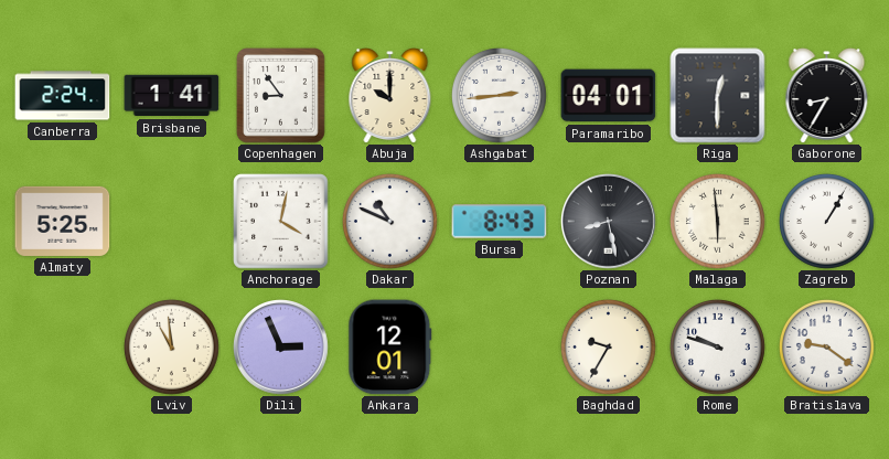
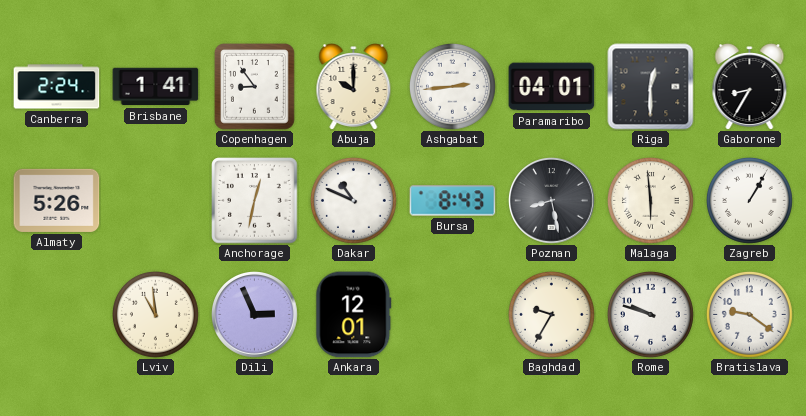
Almaty: 5:25 -> 5:26
Anchorage: 4:02 -> 12:32
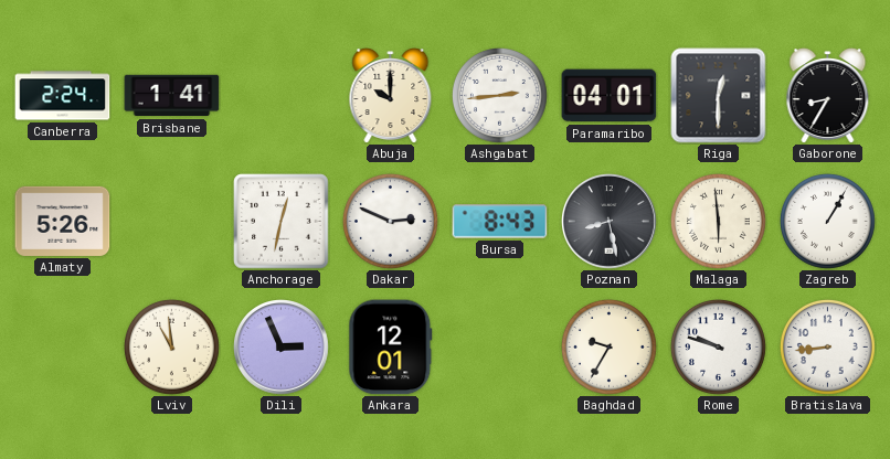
Copenhagen: 8:54 -> none
Dakar: 10:49 -> 2:49
Bratislava: 9:21 -> 8:44
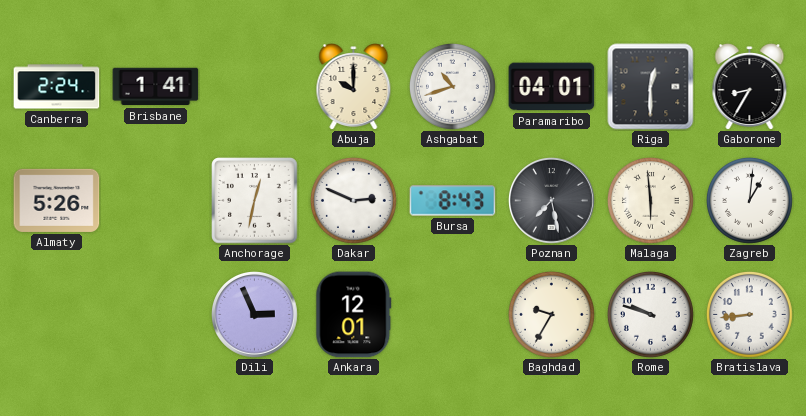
Ashgabat: 2:44 -> 10:42
Poznan: 8:28 -> 7:28
Zagreb: 1:05 -> 1:01
Lviv: 10:59 -> none
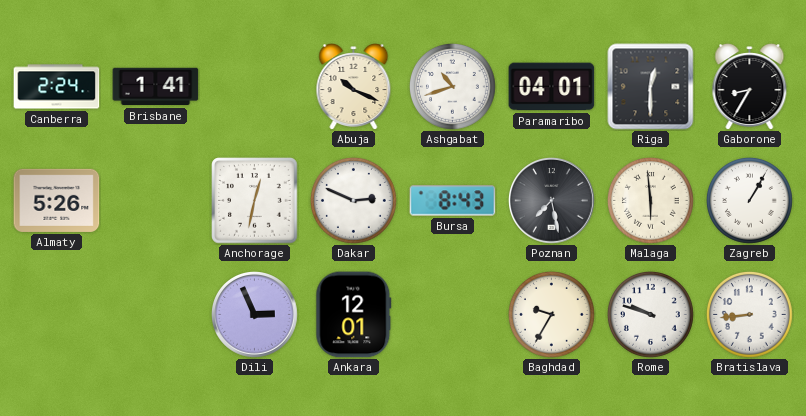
Abuja: 10:00 -> 10:19
Zagreb: 1:01 -> 1:05
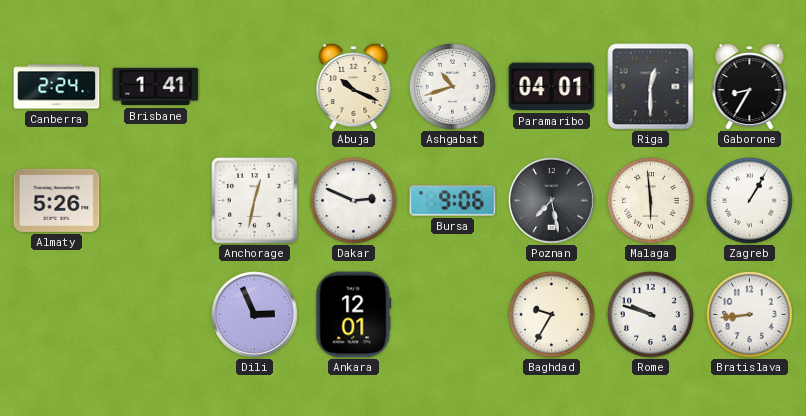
Bursa: 8:43 -> 9:06
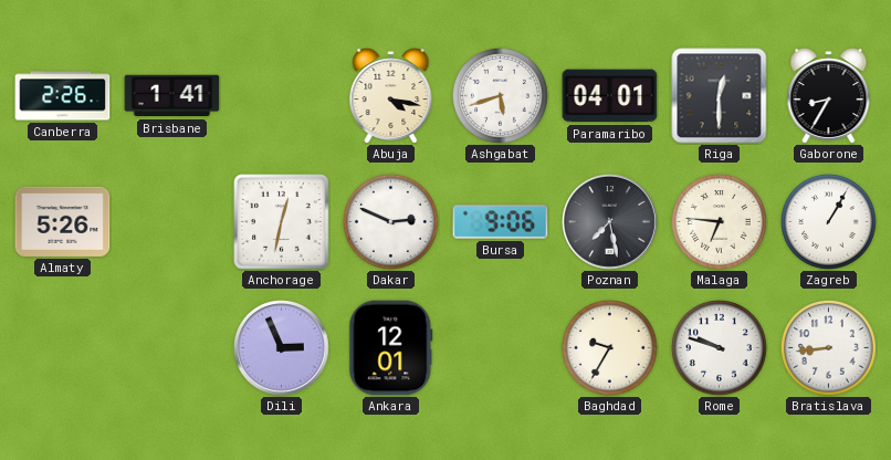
Canberra: 2:24 -> 2:26
Abuja: 10:19 -> 4:17
Ashgabat: 10:42 -> 5:42
Malaga: 5:59 -> 6:46
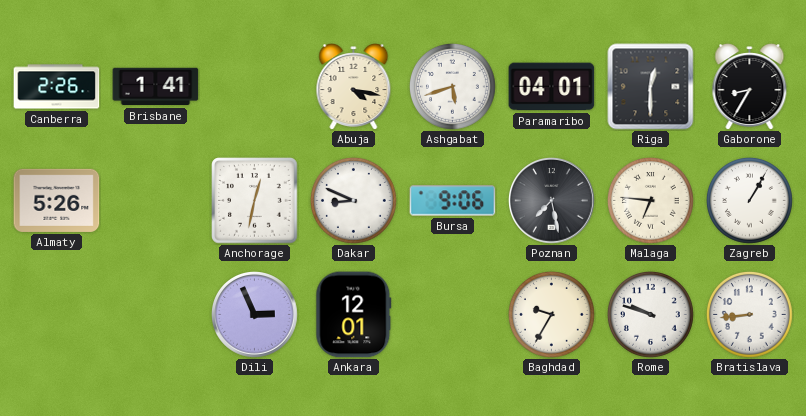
Dakar: 2:49 -> 8:49
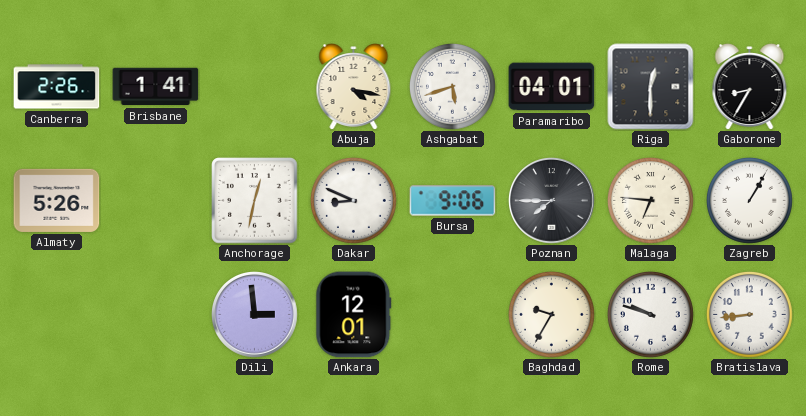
Poznan: 7:28 -> 7:45
Dili: 2:56 -> 2:59
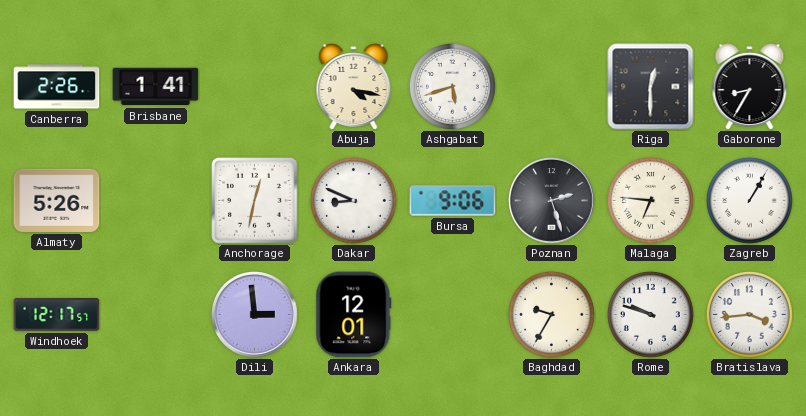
Paramaribo: 04:01 -> none
Poznan: 7:45 -> 2:27
Windhoek: none -> 12:17
Bratislava: 8:44 -> 3:44
